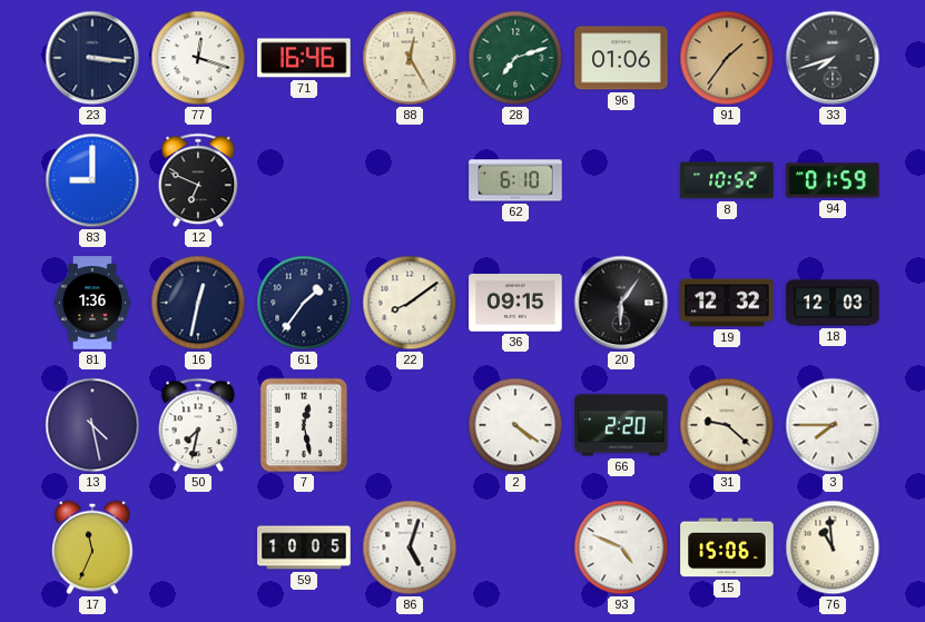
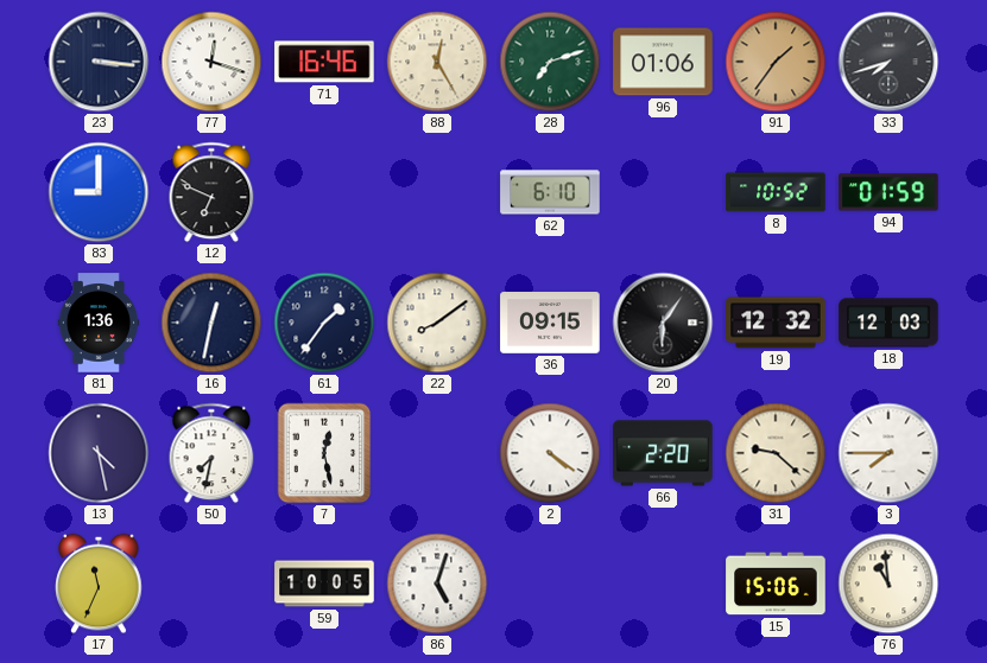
93: 4:49 -> none
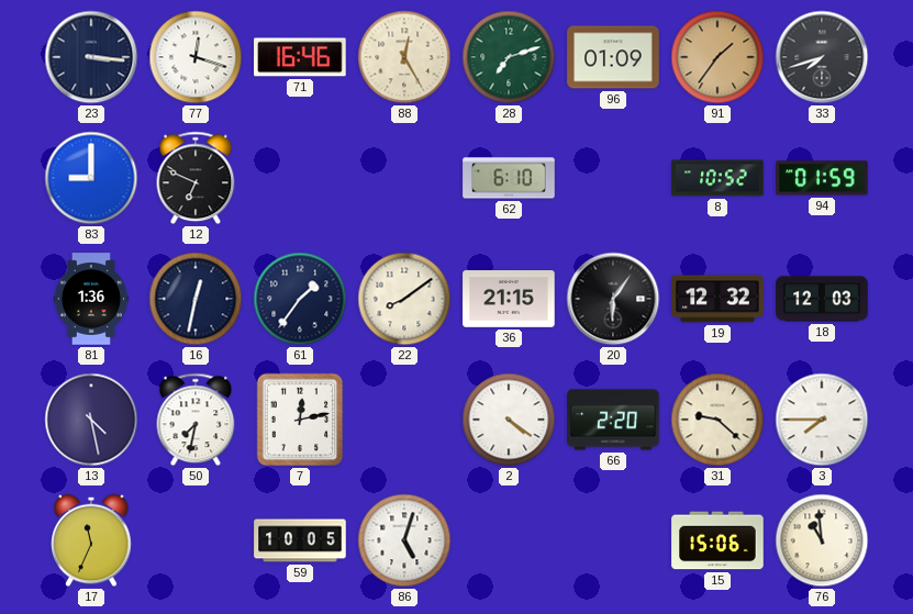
96: 01:06 -> 01:09
36: 09:15 -> 21:15
7: 12:28 -> 12:13
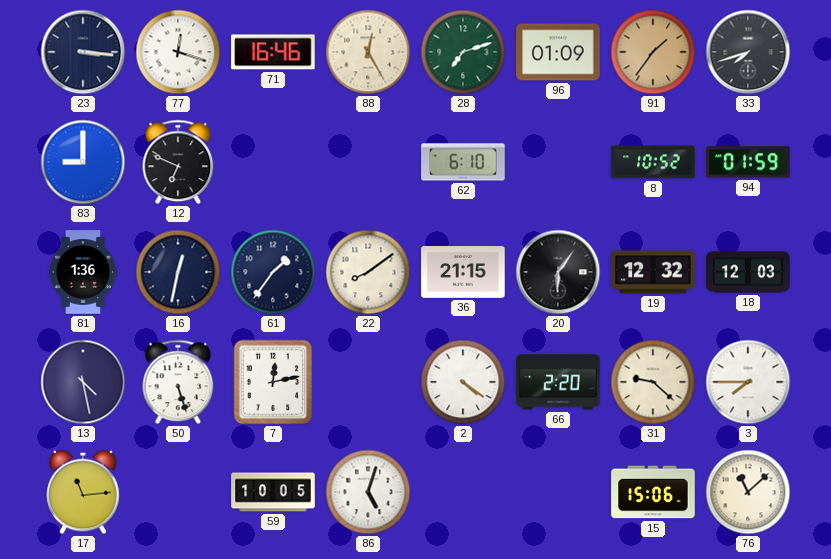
50: 7:32 -> 5:27
17: 11:34 -> 11:14
76: 10:59 -> 11:08
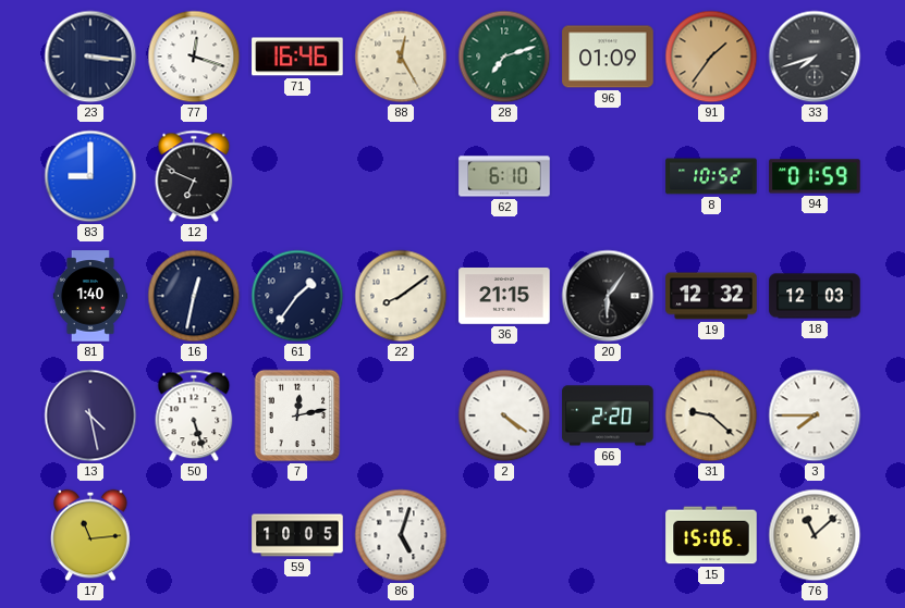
81: 1:36 -> 1:40
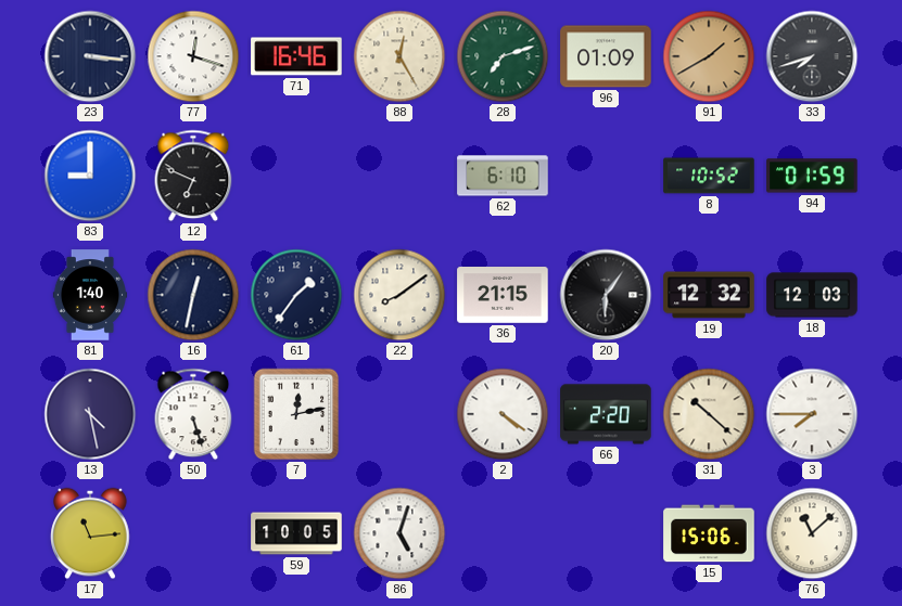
91: 1:36 -> 1:40
31: 9:22 -> 10:22
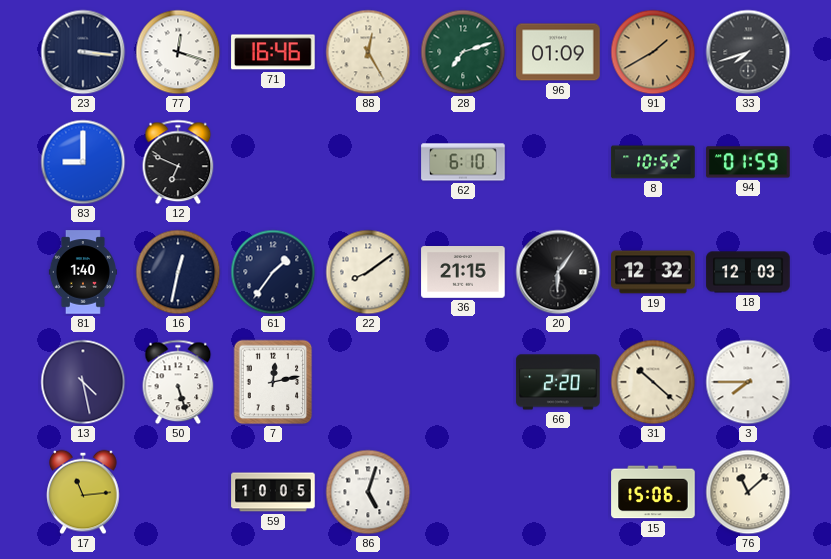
2: 4:21 -> none
